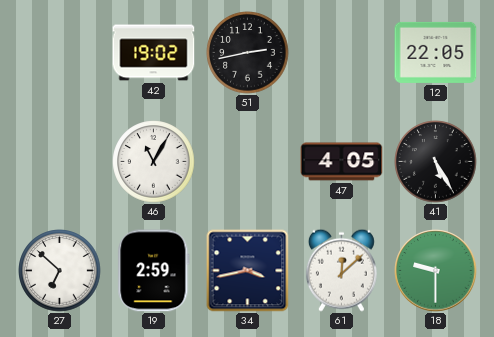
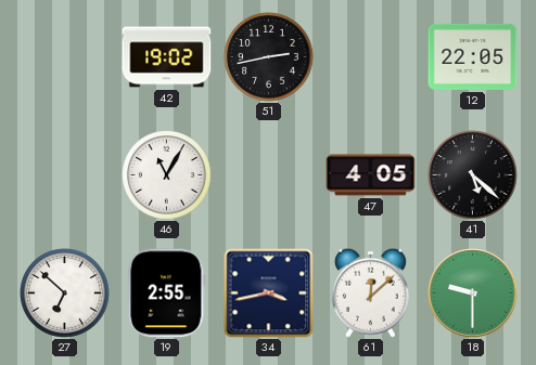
41: 5:25 -> 5:22
19: 2:59 -> 2:55
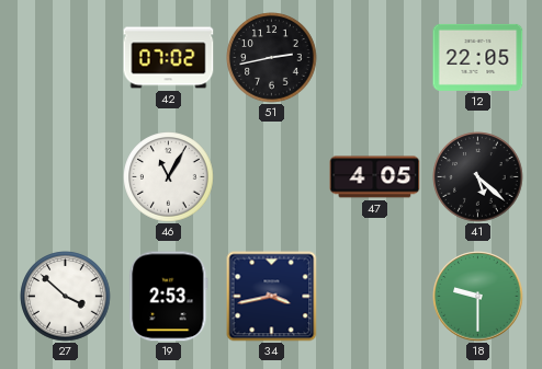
42: 19:02 -> 07:02
27: 6:52 -> 3:52
19: 2:55 -> 2:53
61: 12:08 -> none
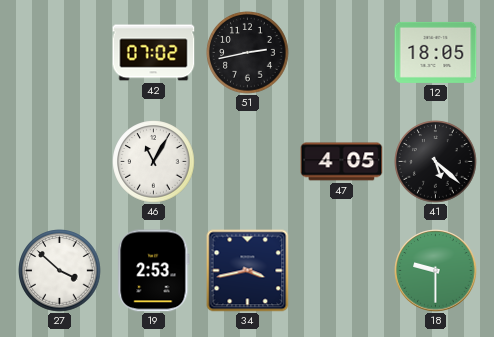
12: 22:05 -> 18:05
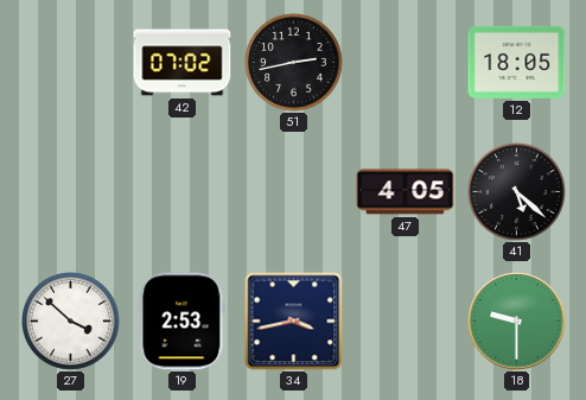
46: 11:05 -> none
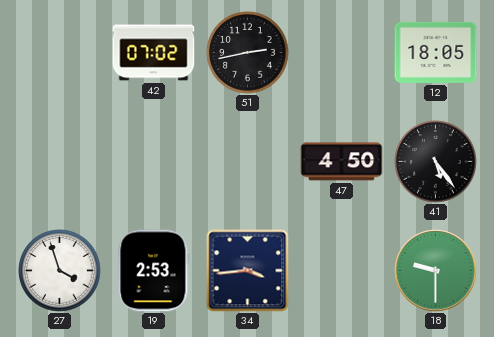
47: 4:05 -> 4:50
41: 5:22 -> 5:24
27: 3:52 -> 3:57
34: 3:43 -> 3:44
